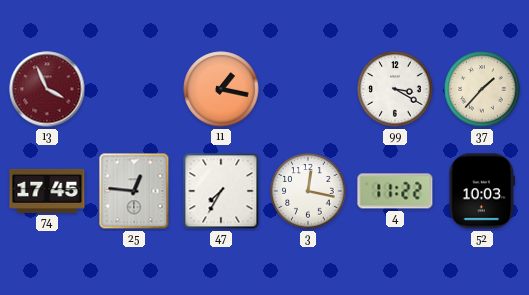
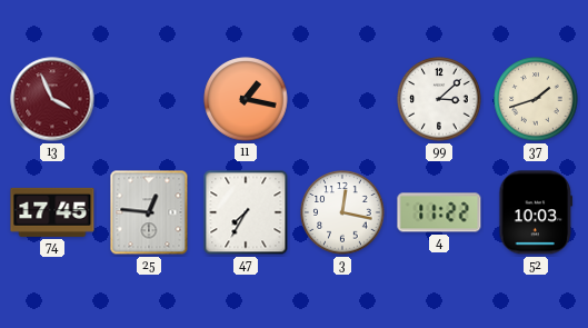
99: 3:20 -> 3:08
37: 1:37 -> 1:42
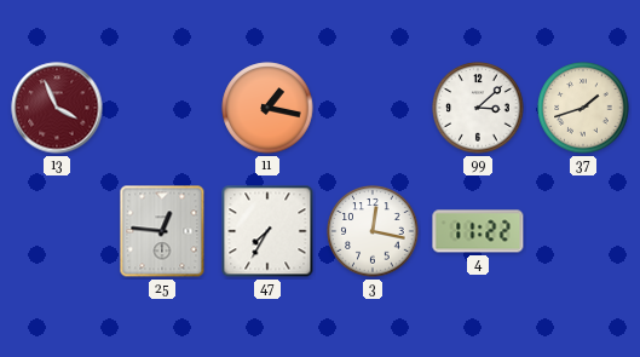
74: 17:45 -> none
52: 10:03 -> none
